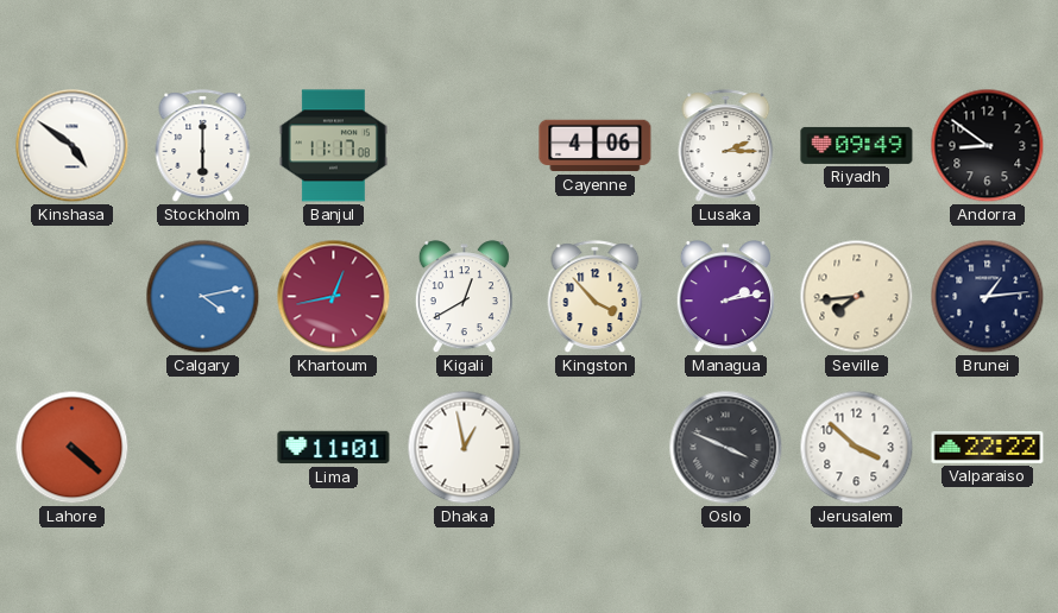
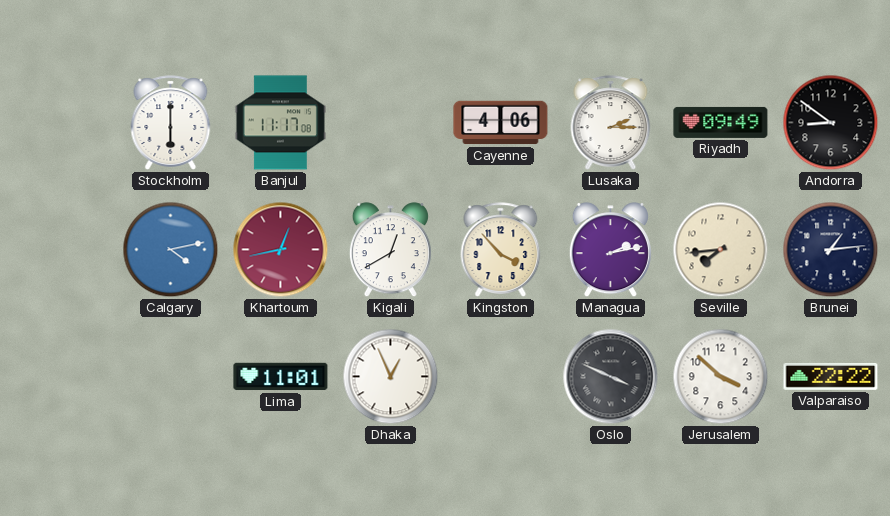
Kinshasa: 4:51 -> none
Lahore: 4:22 -> none
Dhaka: 12:58 -> 12:56
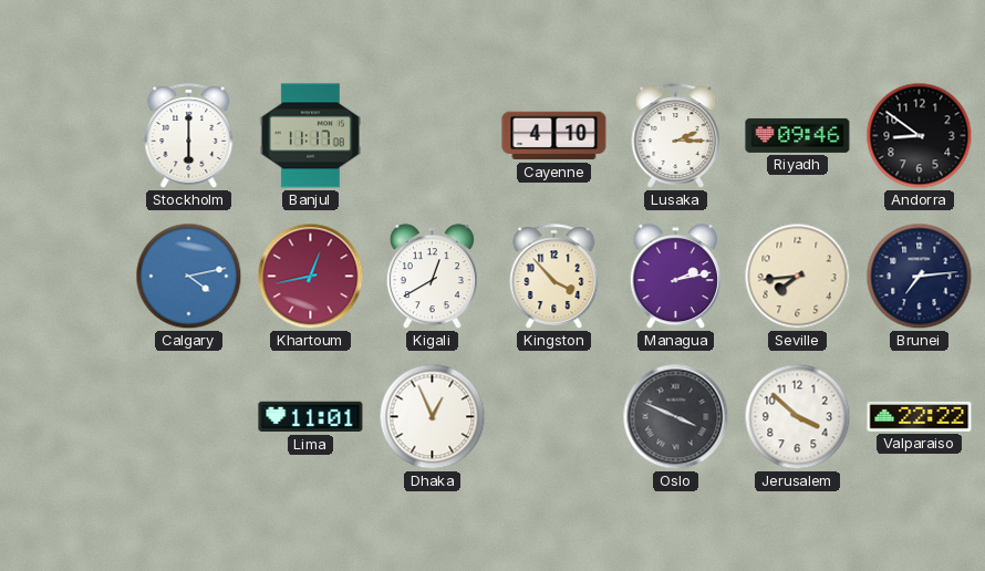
Cayenne: 4:06 -> 4:10
Riyadh: 09:49 -> 09:46
Brunei: 1:14 -> 7:14
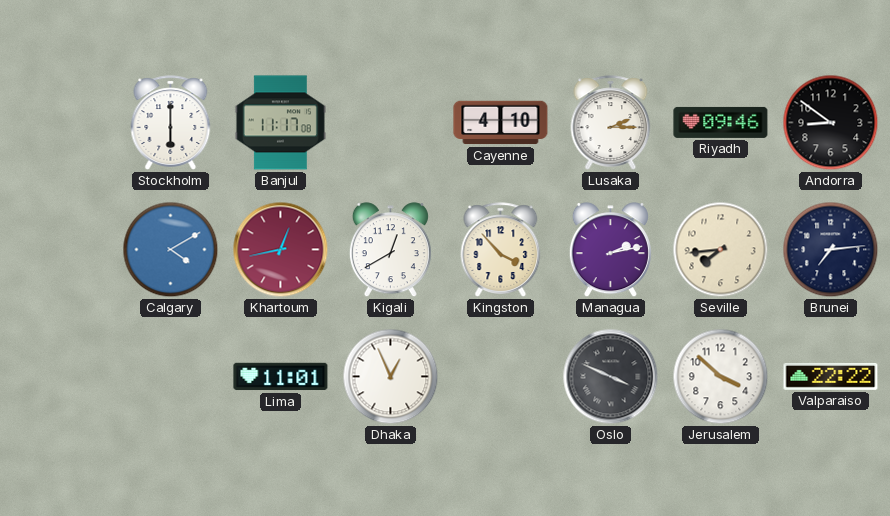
Calgary: 4:13 -> 4:10
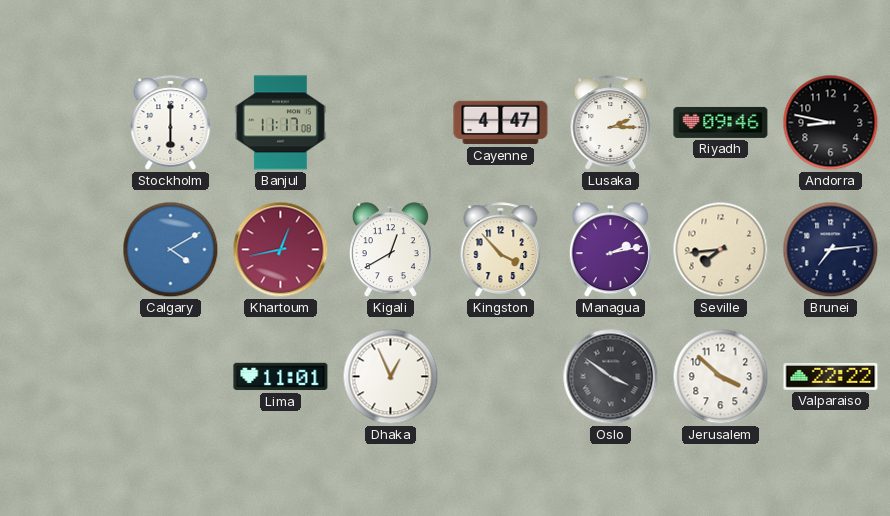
Cayenne: 4:10 -> 4:47
Andorra: 8:51 -> 8:47
Oslo: 3:49 -> 3:51
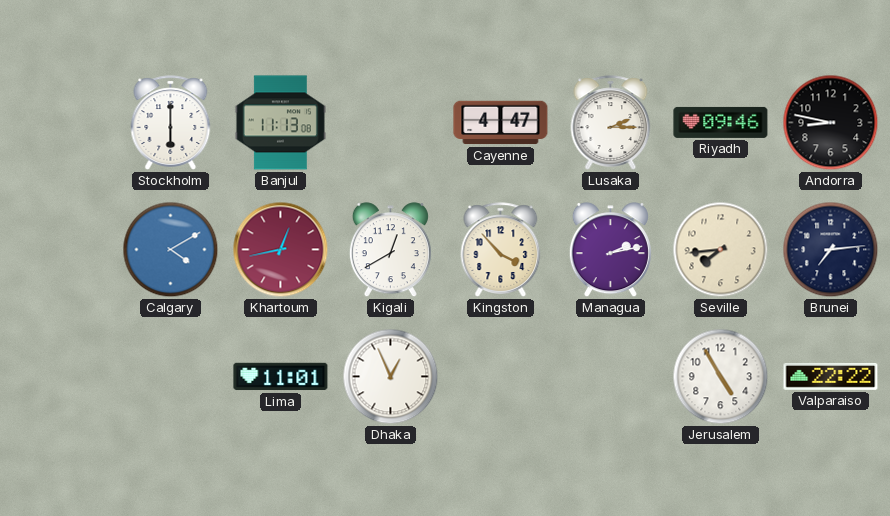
Banjul: 11:17 -> 11:13
Oslo: 3:51 -> none
Jerusalem: 3:52 -> 4:55
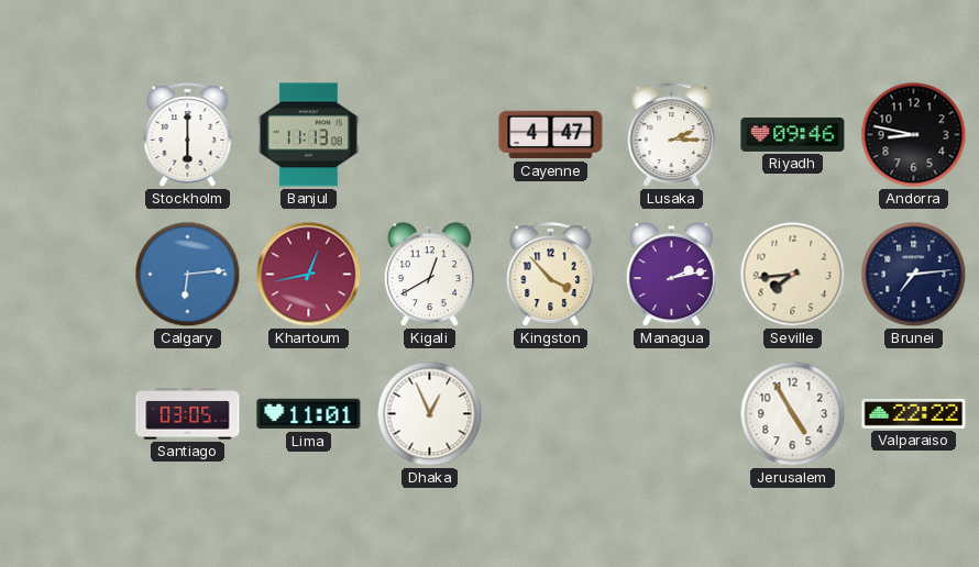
Calgary: 4:10 -> 6:14
Santiago: none -> 03:05
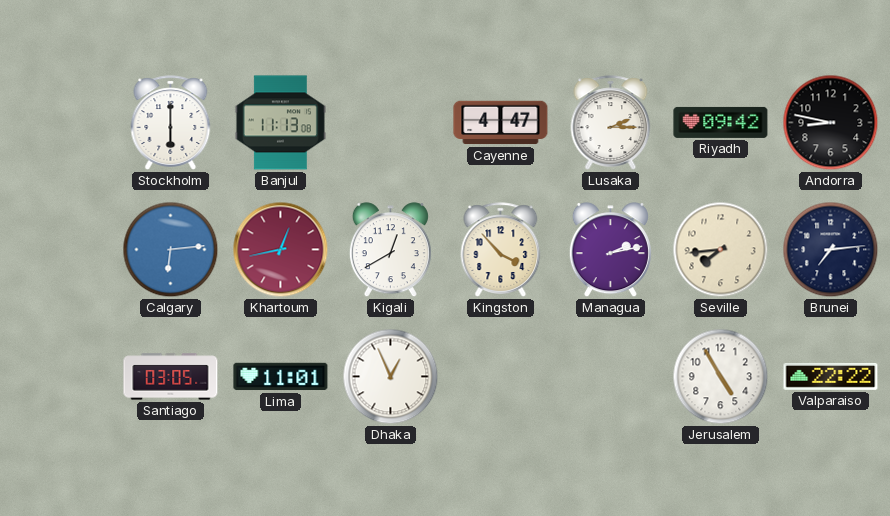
Riyadh: 09:46 -> 09:42
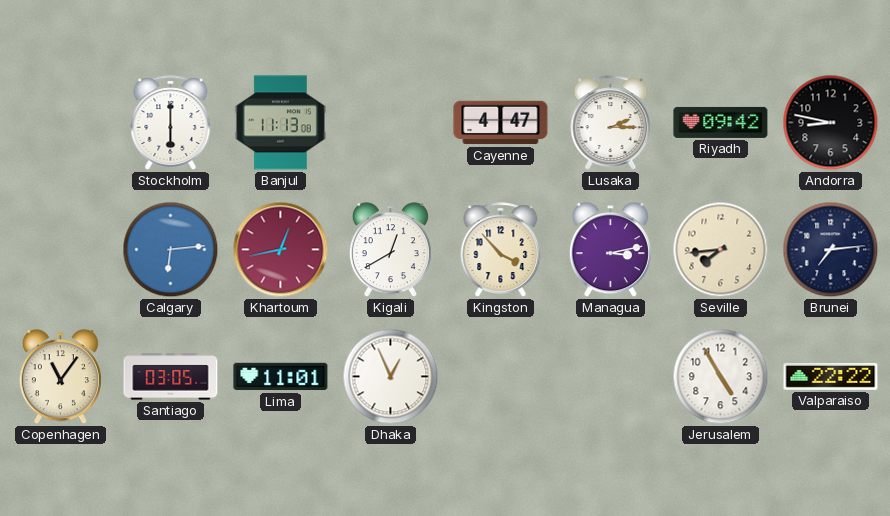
Managua: 2:13 -> 3:13
Copenhagen: none -> 11:06
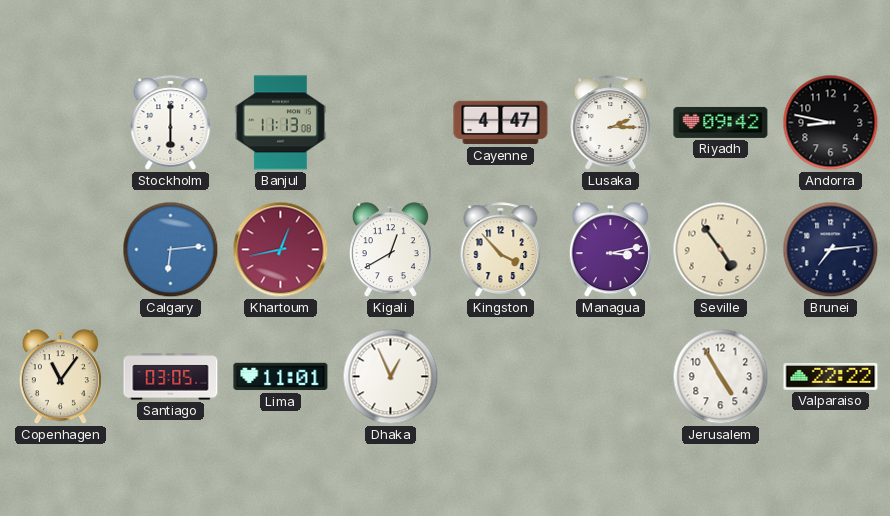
Seville: 7:44 -> 4:54
